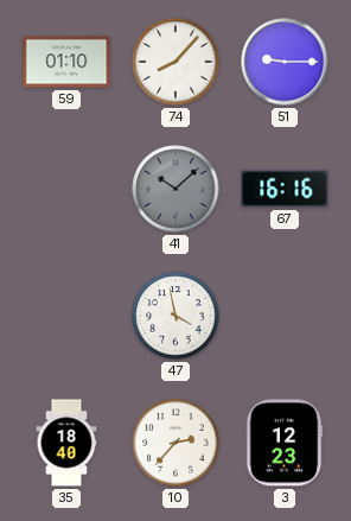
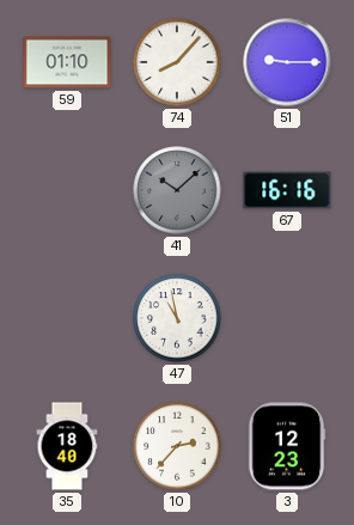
47: 3:58 -> 10:58
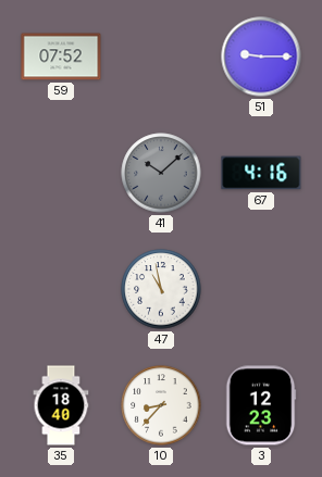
59: 01:10 -> 07:52
74: 8:07 -> none
67: 16:16 -> 4:16
10: 2:37 -> 8:37
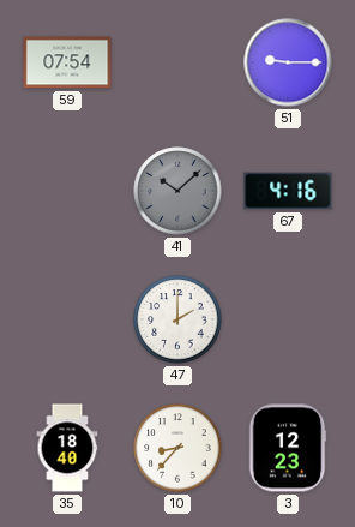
59: 07:52 -> 07:54
47: 10:58 -> 2:00
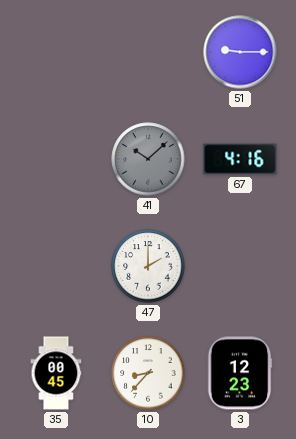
59: 07:54 -> none
35: 18:40 -> 00:45
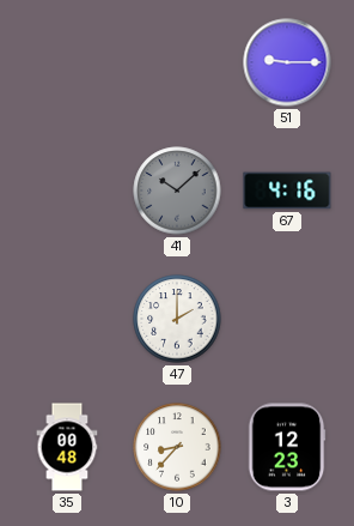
35: 00:45 -> 00:48
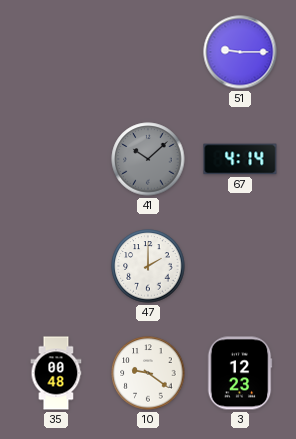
67: 4:16 -> 4:14
10: 8:37 -> 9:21
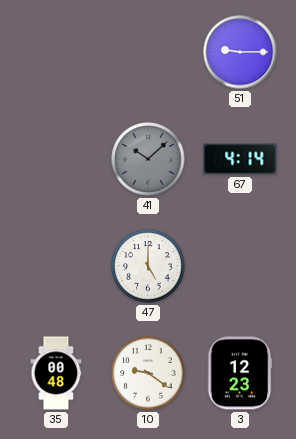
47: 2:00 -> 5:00
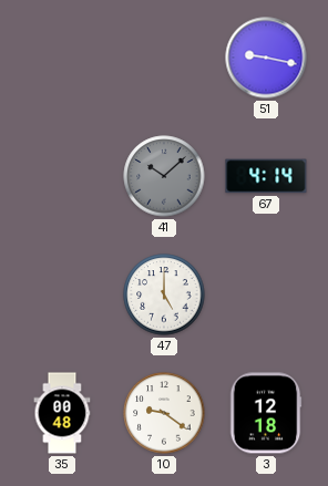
51: 9:15 -> 9:17
3: 12:23 -> 12:18
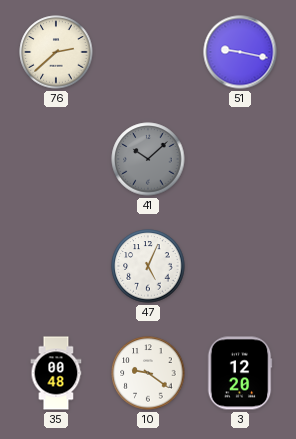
76: none -> 2:38
67: 4:14 -> none
47: 5:00 -> 5:04
3: 12:18 -> 12:20
